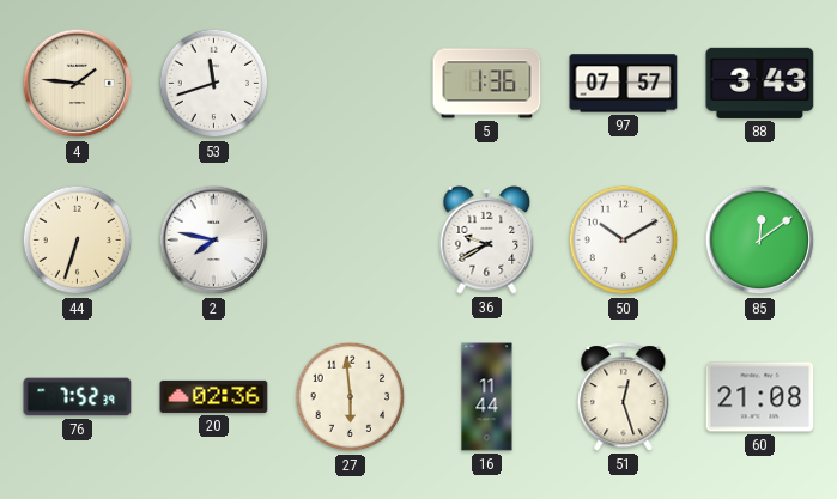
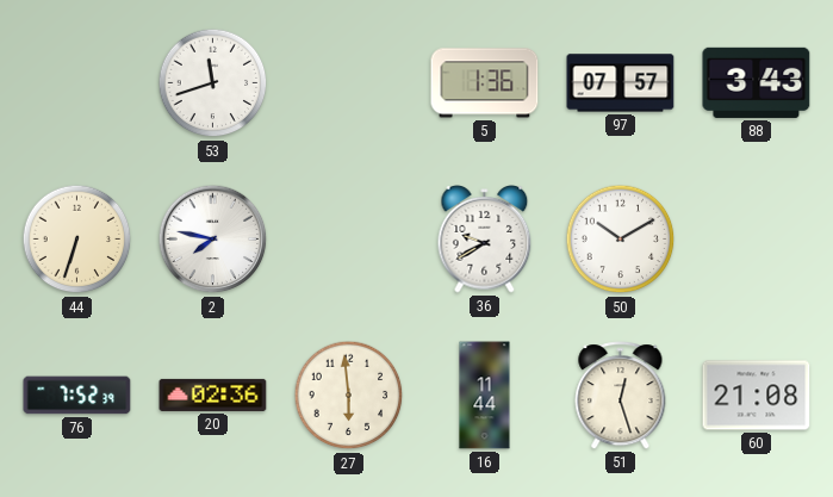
4: 1:46 -> none
85: 12:09 -> none
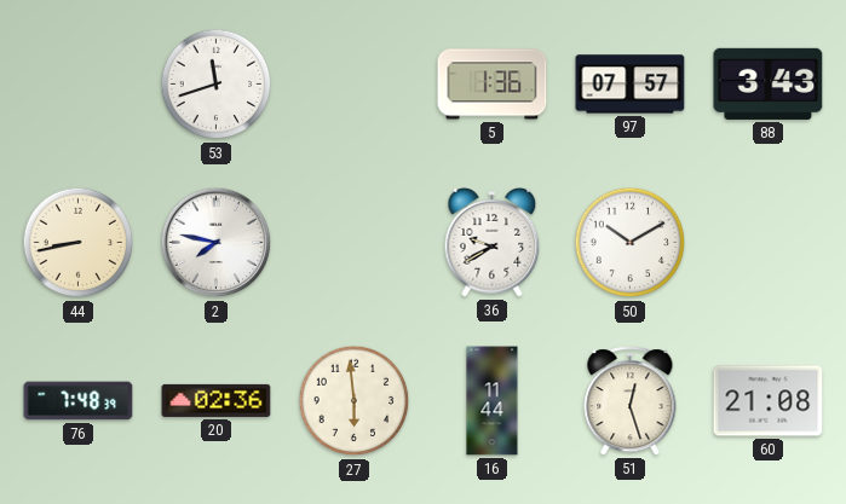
44: 6:33 -> 8:43
76: 7:52 -> 7:48
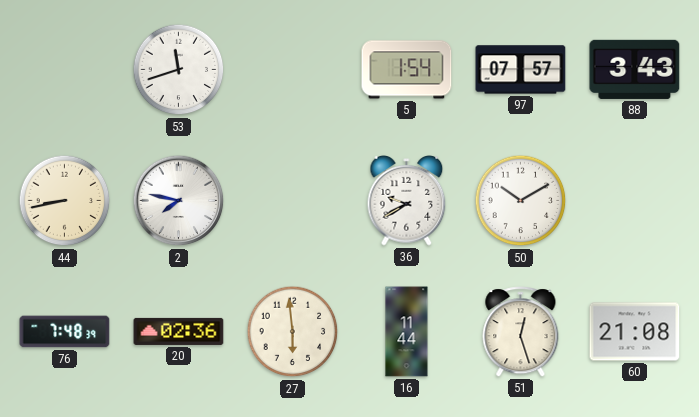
5: 1:36 -> 1:54
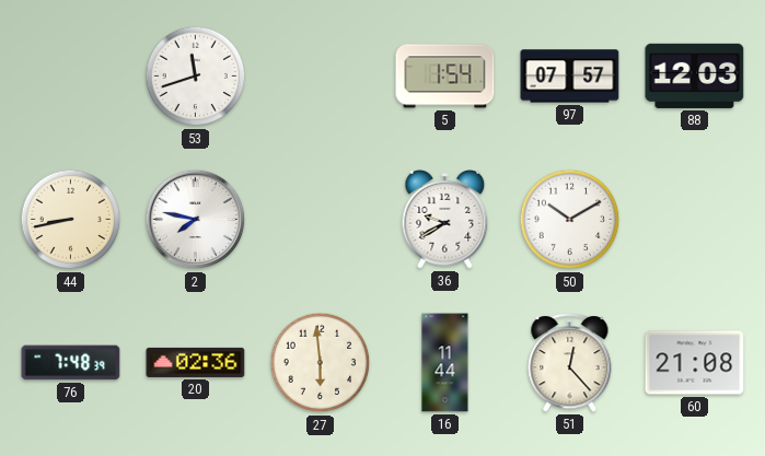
88: 3:43 -> 12:03
51: 12:27 -> 12:23
